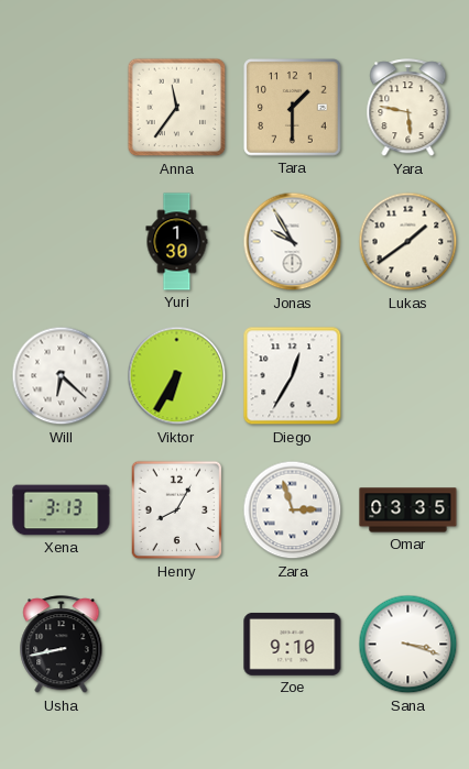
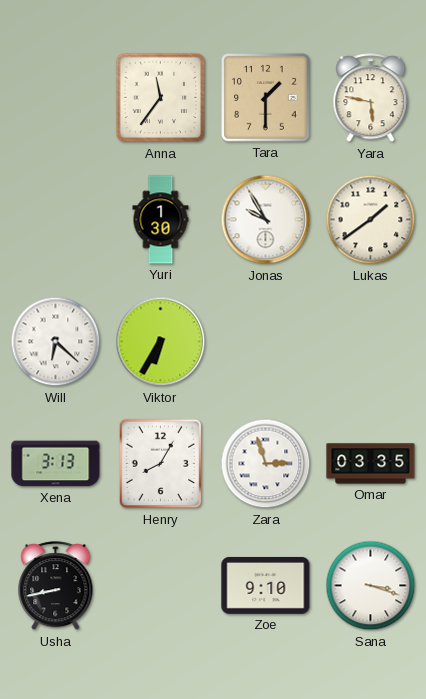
Diego: 12:35 -> none
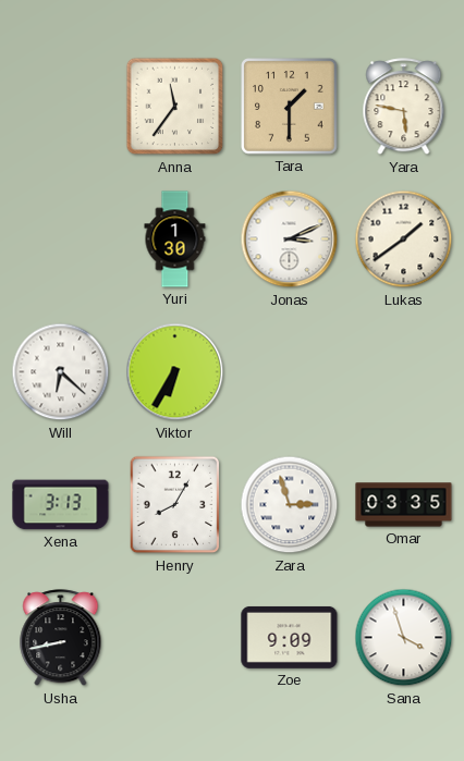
Jonas: 9:55 -> 3:11
Zoe: 9:10 -> 9:09
Sana: 3:18 -> 3:57
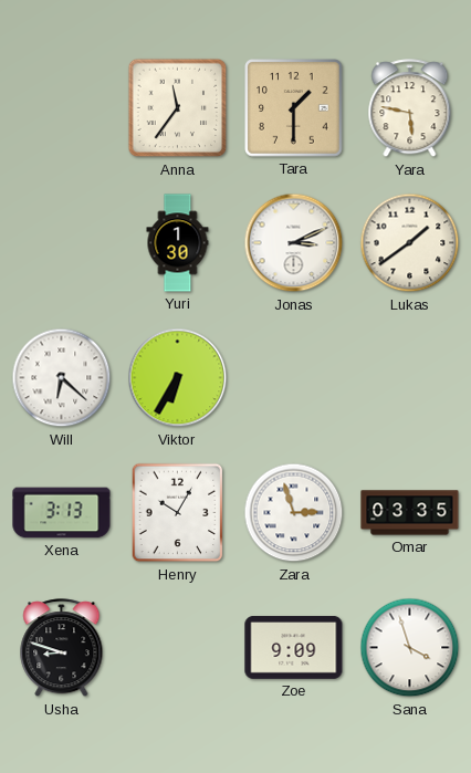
Henry: 8:05 -> 10:05
Usha: 8:43 -> 8:48
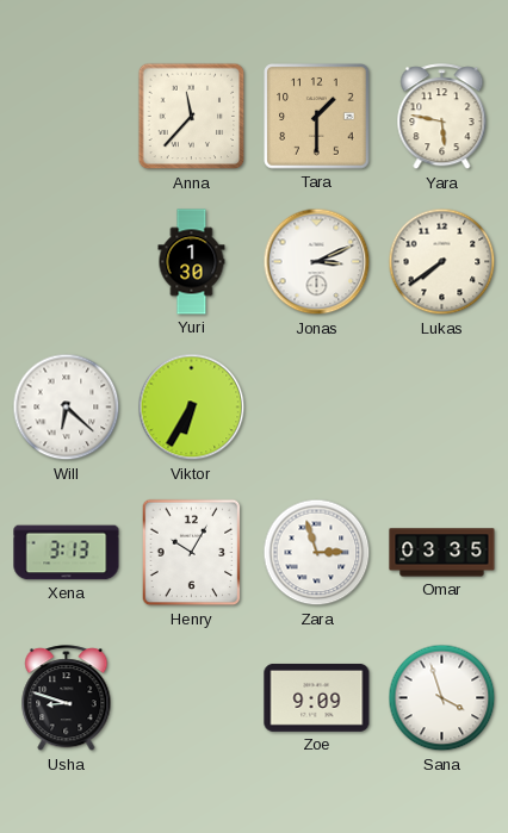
Anna: 11:36 -> 11:37
Lukas: 1:39 -> 7:39
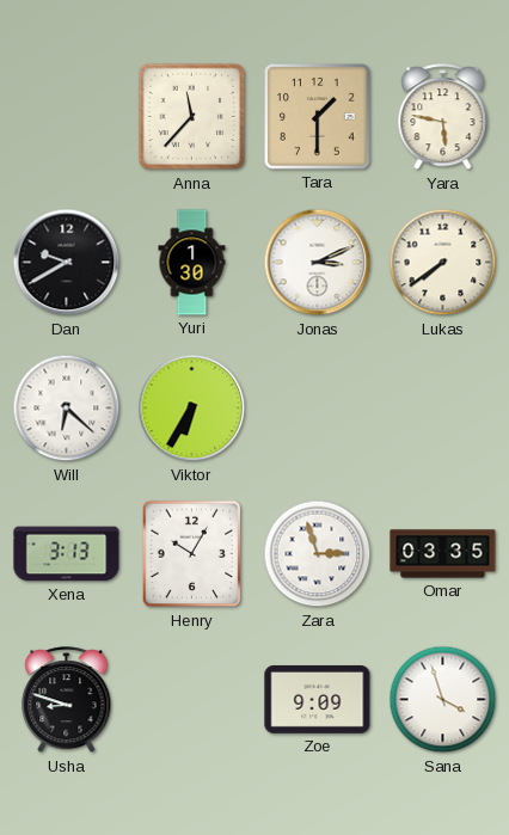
Dan: none -> 9:40
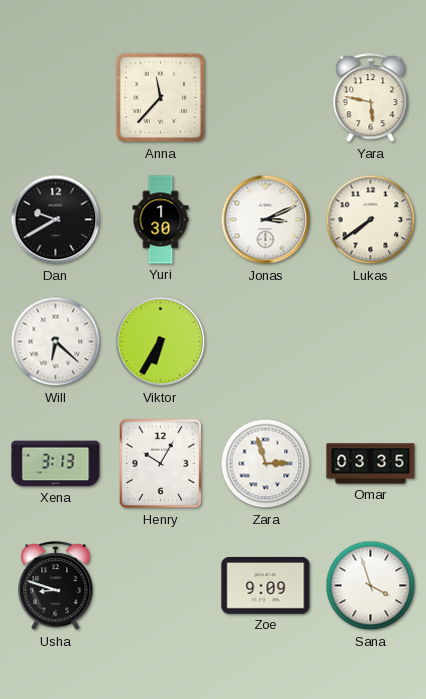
Tara: 1:30 -> none
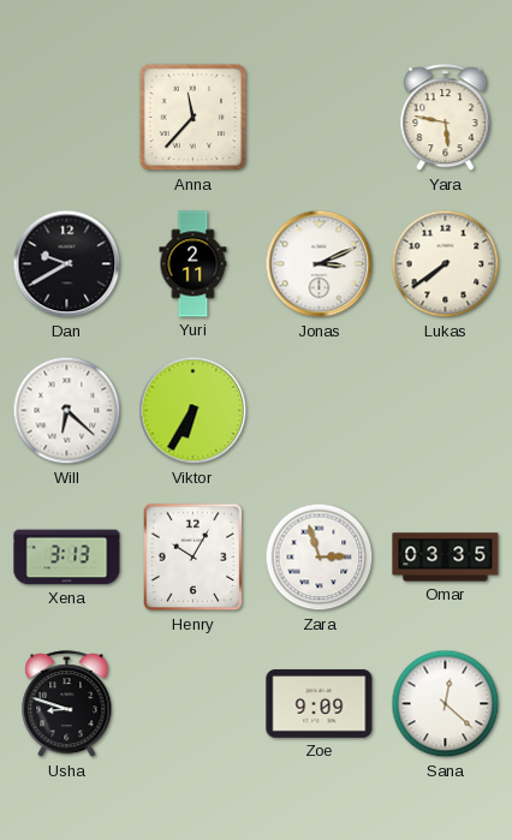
Yuri: 1:30 -> 2:11
Sana: 3:57 -> 12:22
